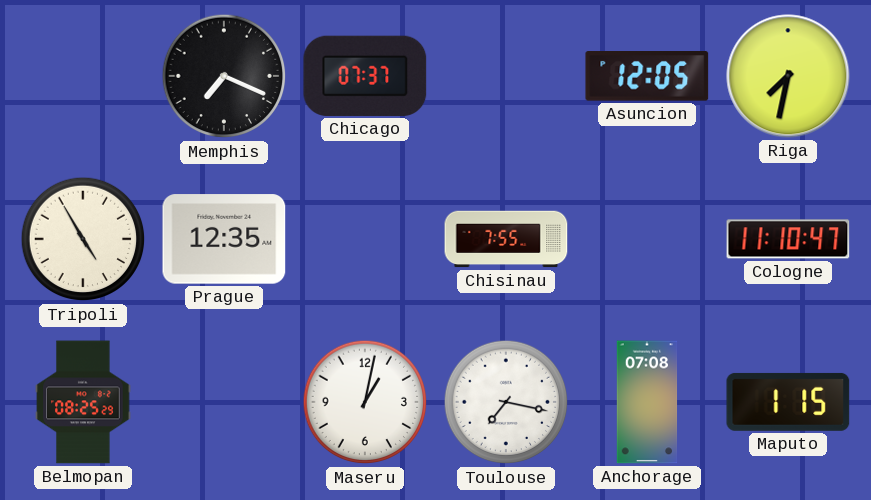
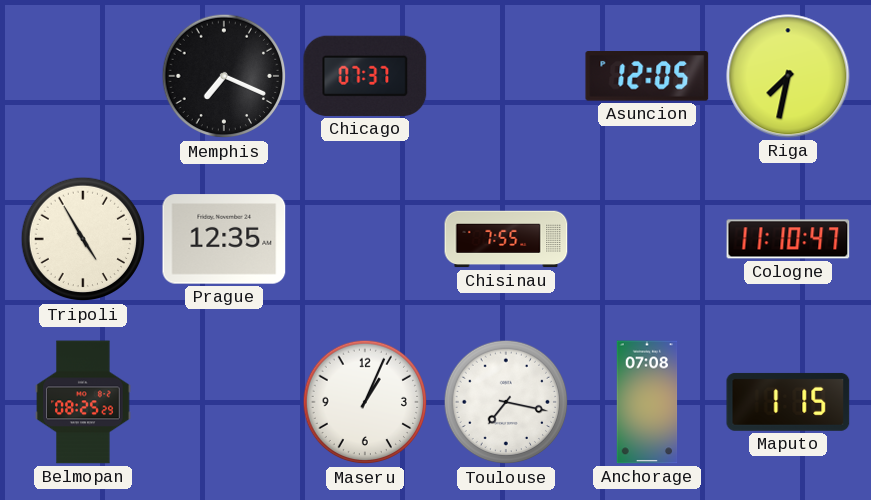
Maseru: 1:02 -> 1:04
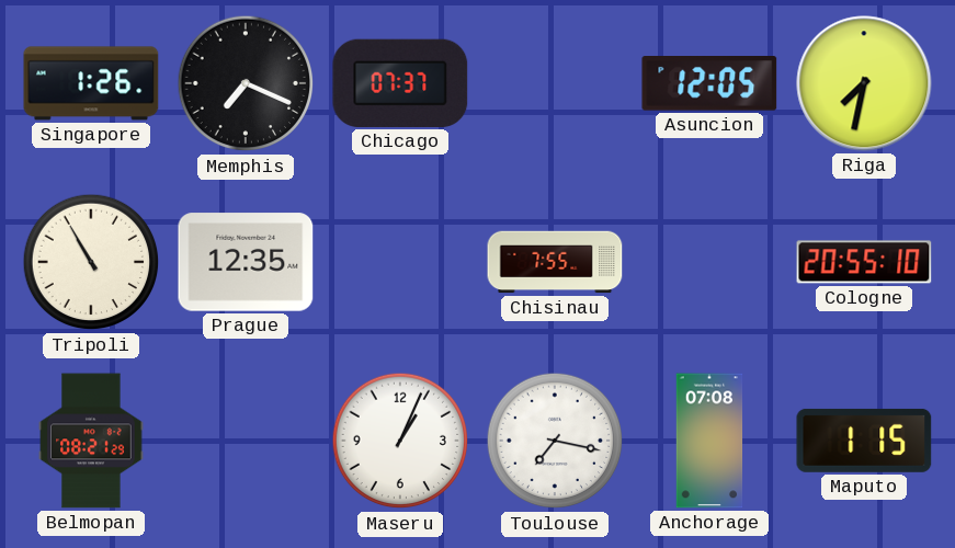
Singapore: none -> 1:26
Tripoli: 4:55 -> 10:55
Cologne: 11:10 -> 20:55
Belmopan: 08:25 -> 08:21
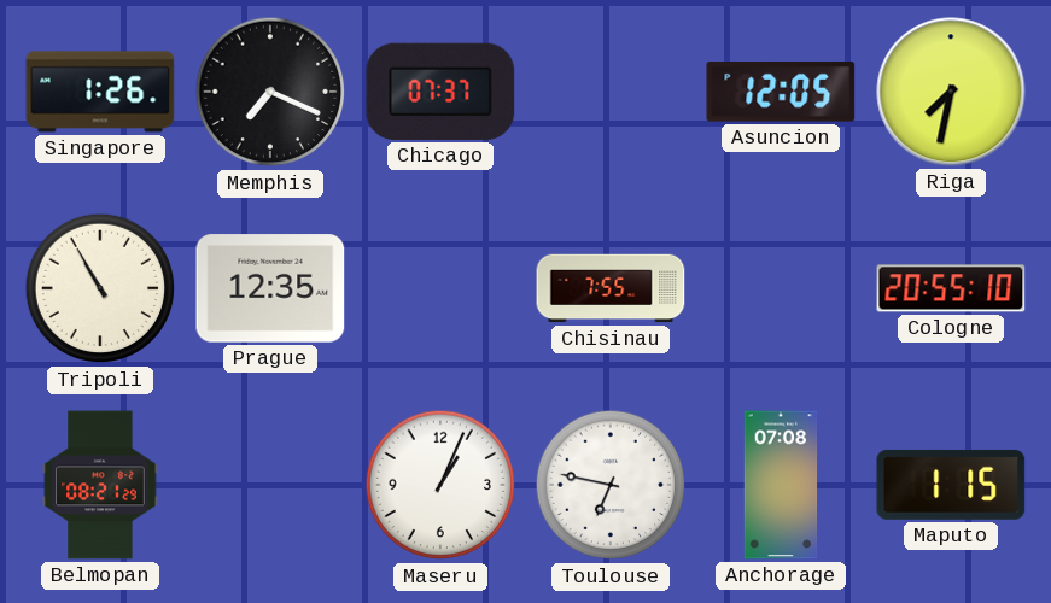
Toulouse: 7:17 -> 6:47
